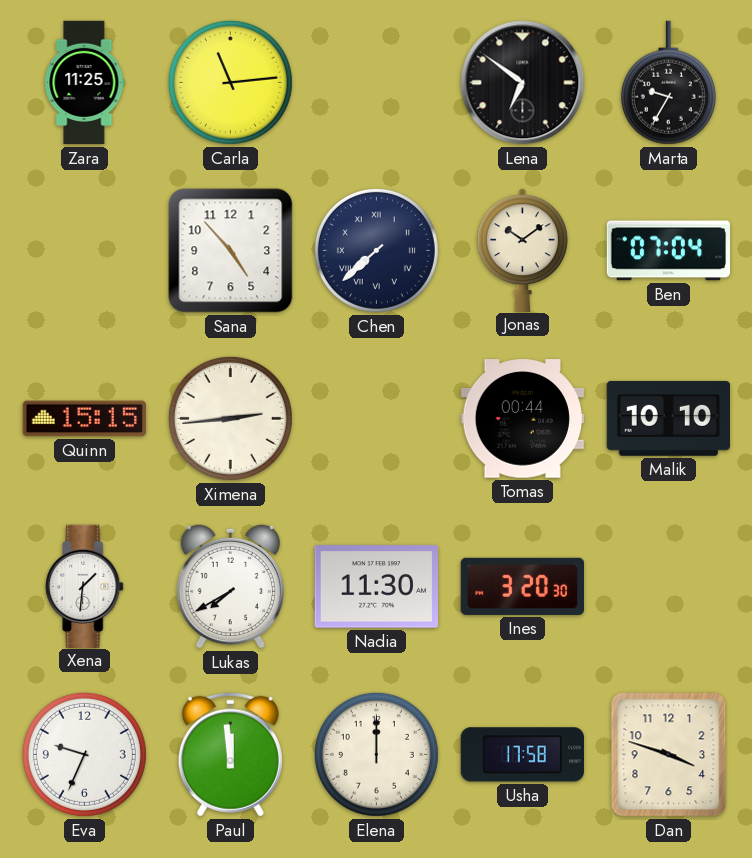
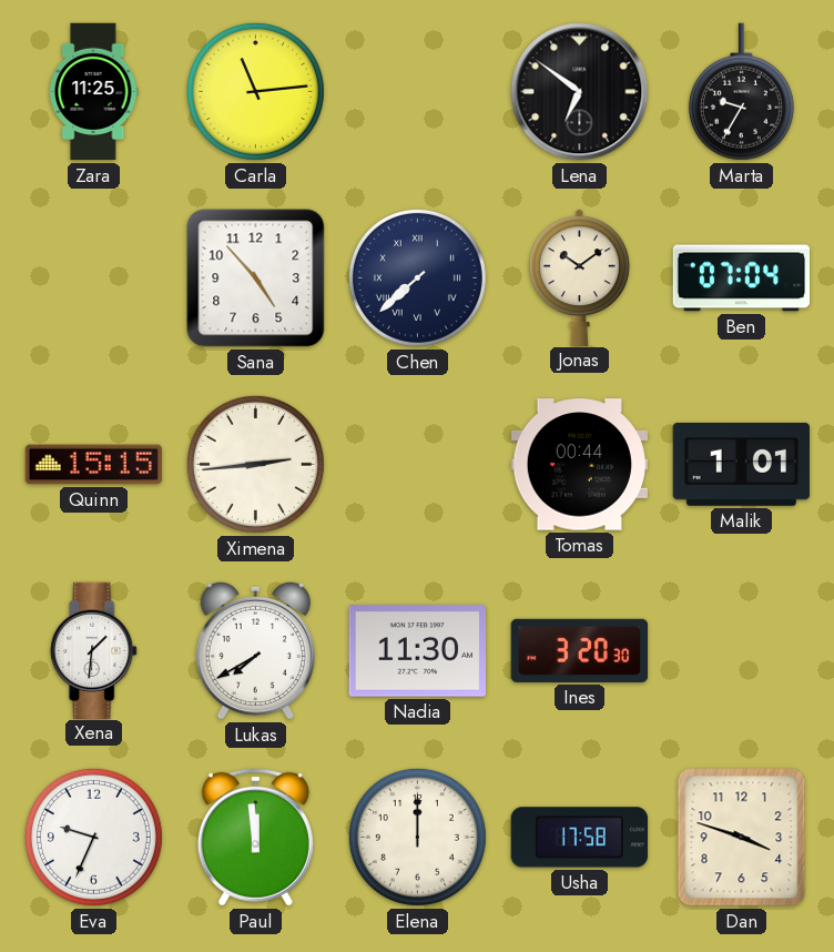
Malik: 10:10 -> 1:01
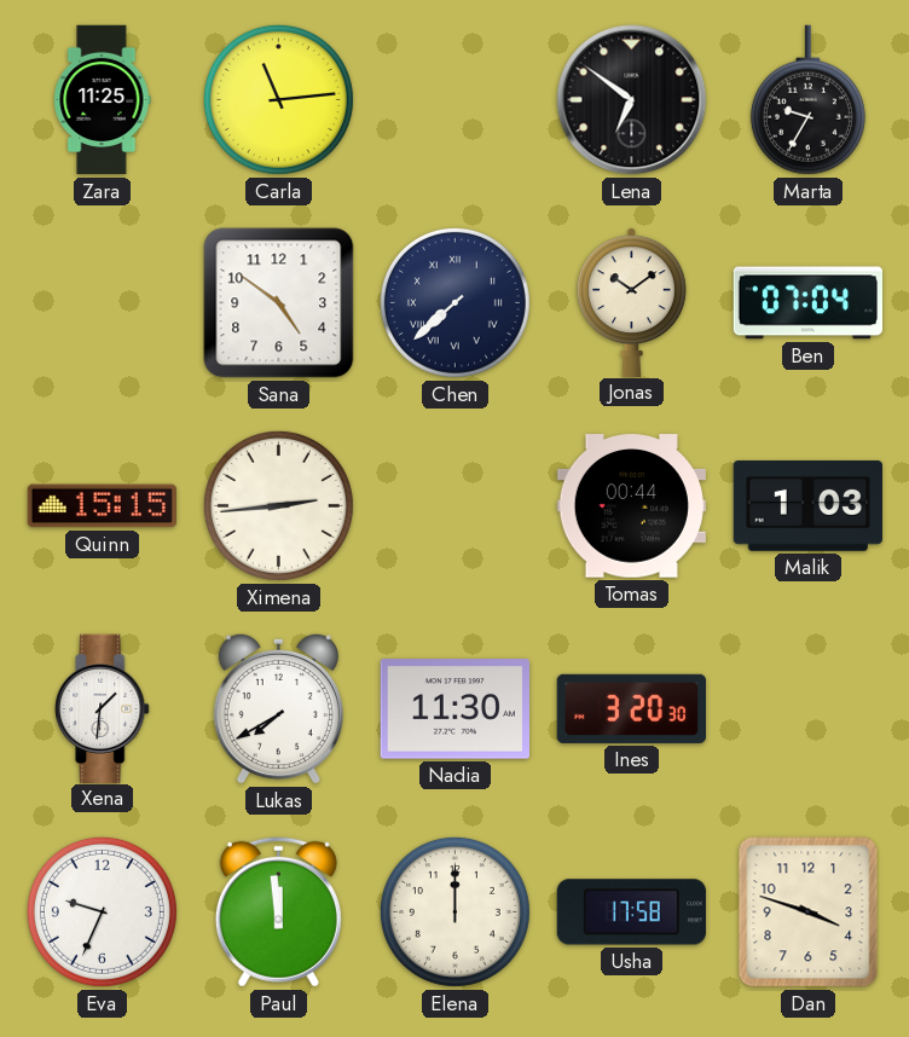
Sana: 4:53 -> 4:51
Malik: 1:01 -> 1:03
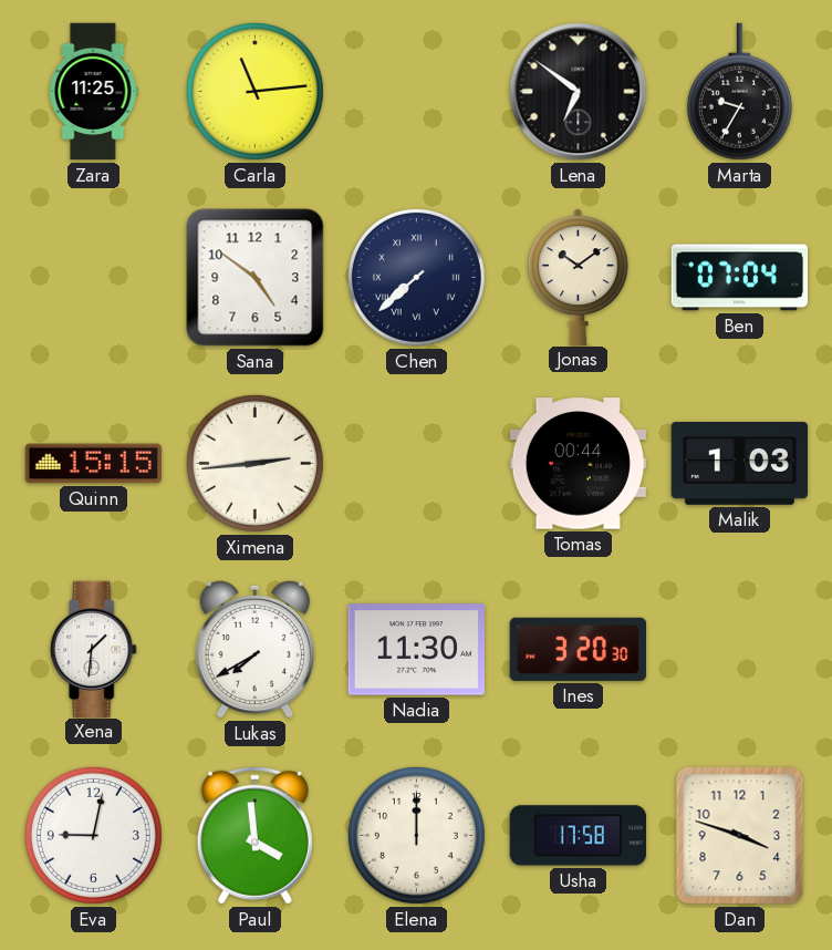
Eva: 9:34 -> 9:02
Paul: 11:59 -> 3:59
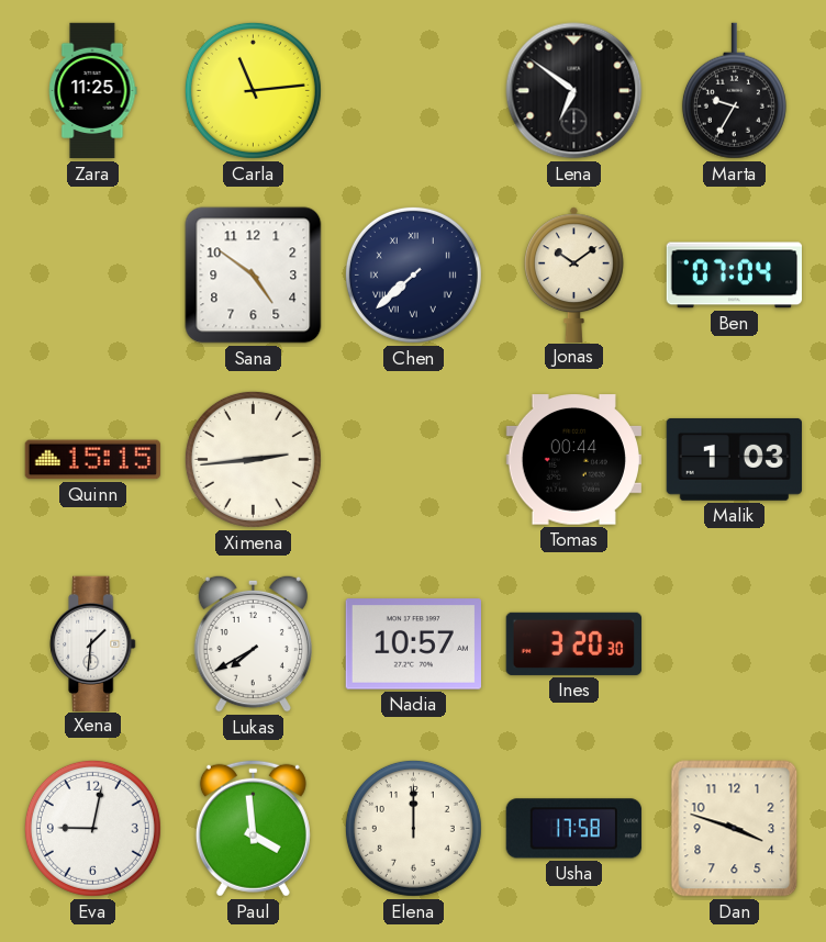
Nadia: 11:30 -> 10:57
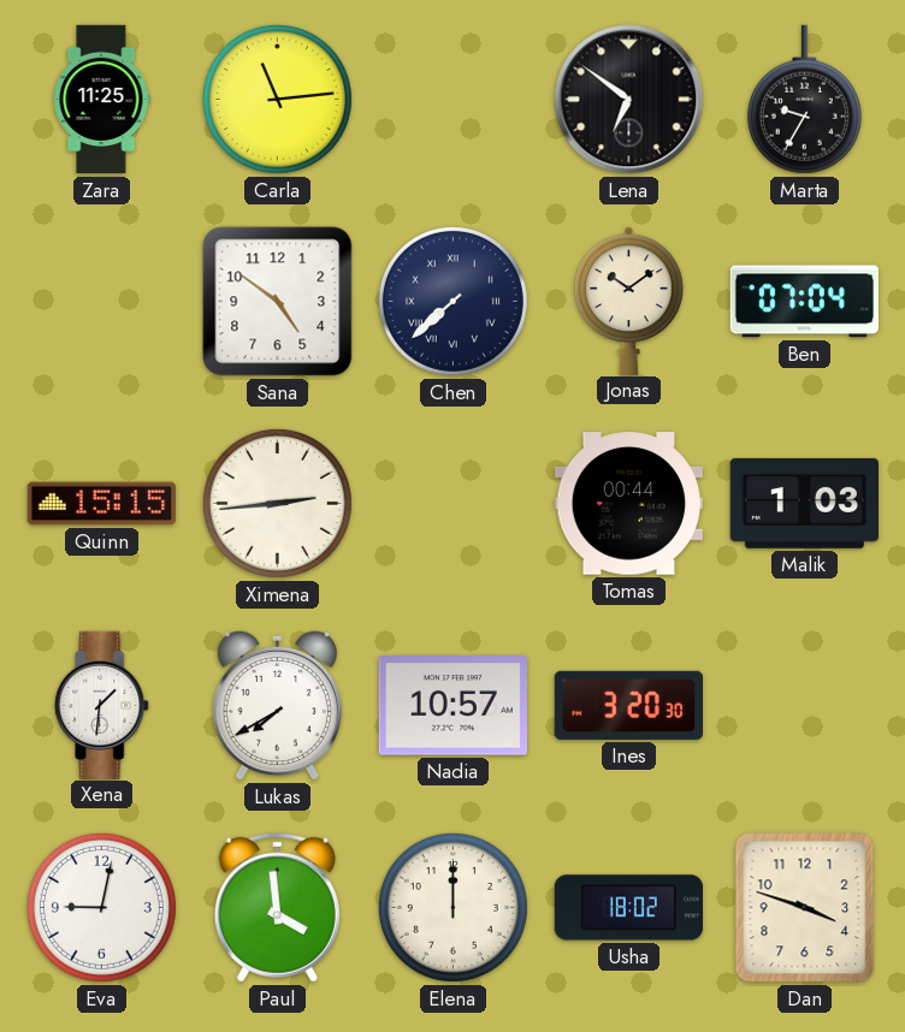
Usha: 17:58 -> 18:02
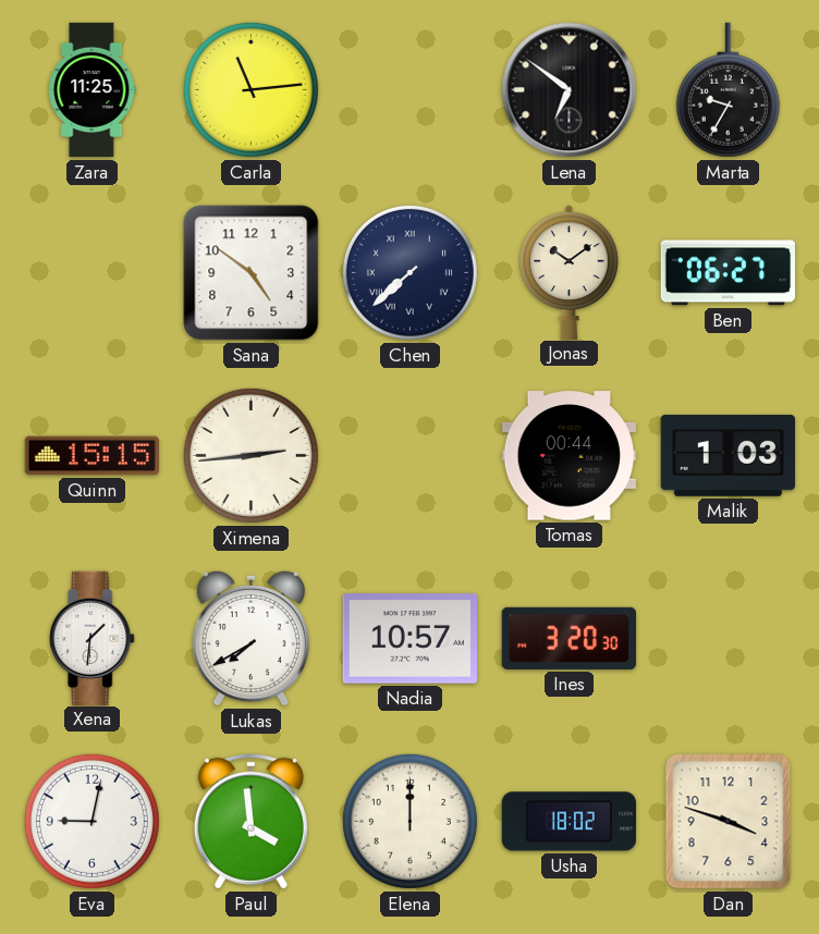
Ben: 07:04 -> 06:27
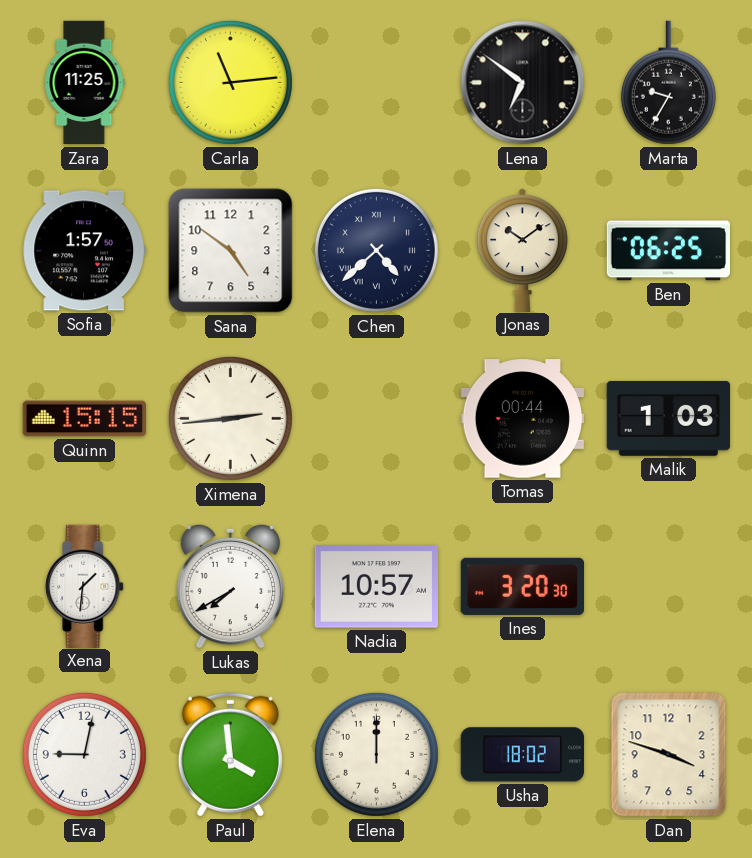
Sofia: none -> 1:57
Chen: 7:38 -> 4:38
Ben: 06:27 -> 06:25
